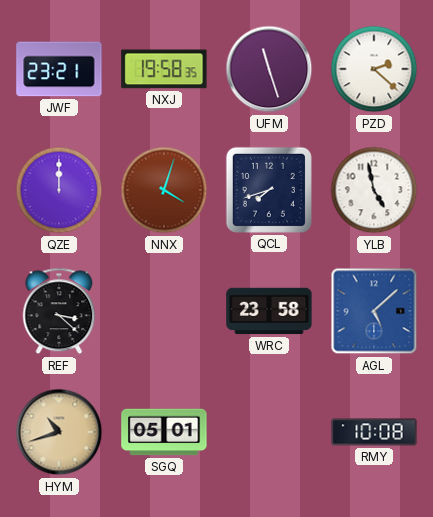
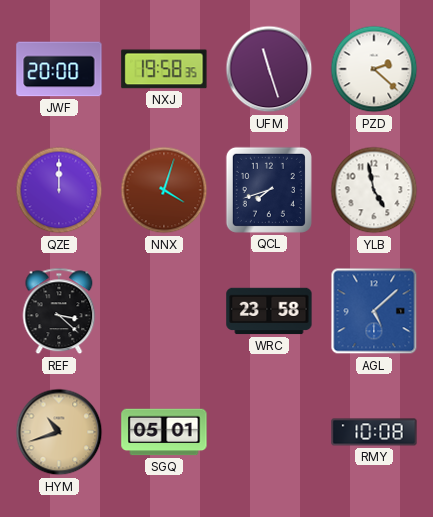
JWF: 23:21 -> 20:00
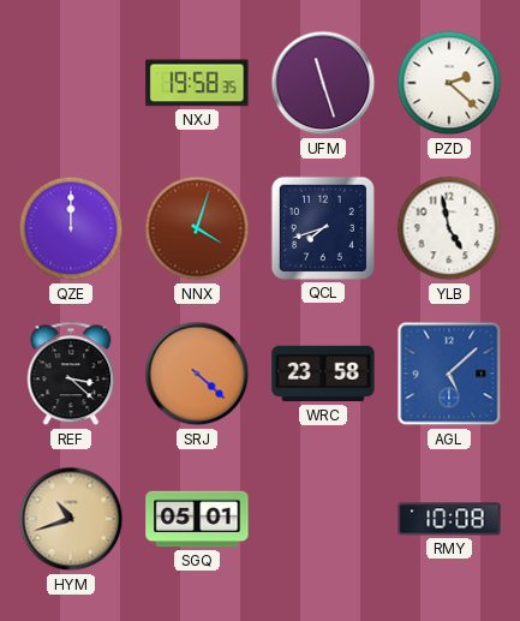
JWF: 20:00 -> none
SRJ: none -> 4:22
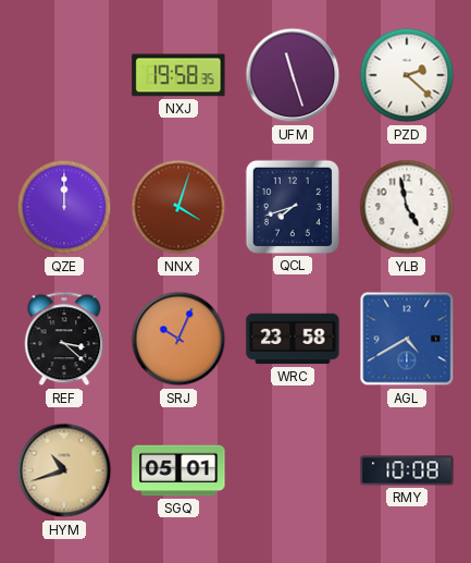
SRJ: 4:22 -> 10:04
AGL: 5:08 -> 4:40
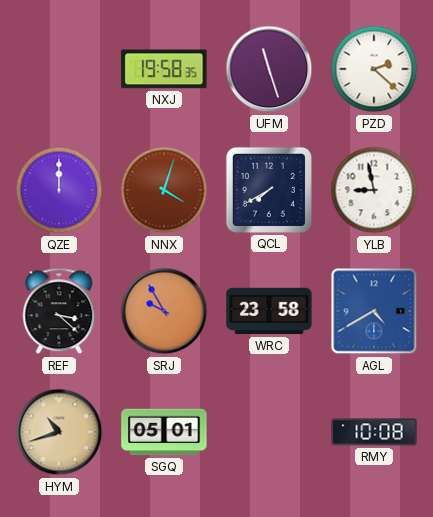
QCL: 7:42 -> 7:40
YLB: 4:58 -> 8:58
SRJ: 10:04 -> 9:55
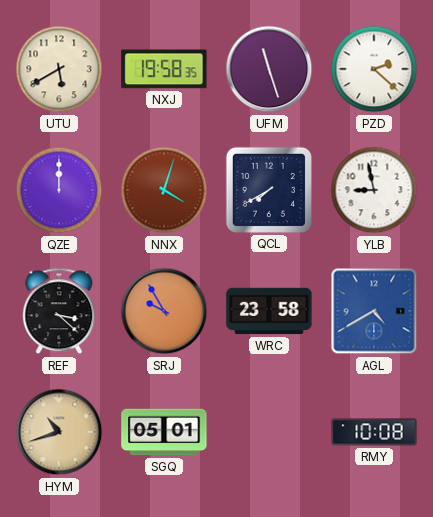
UTU: none -> 5:40
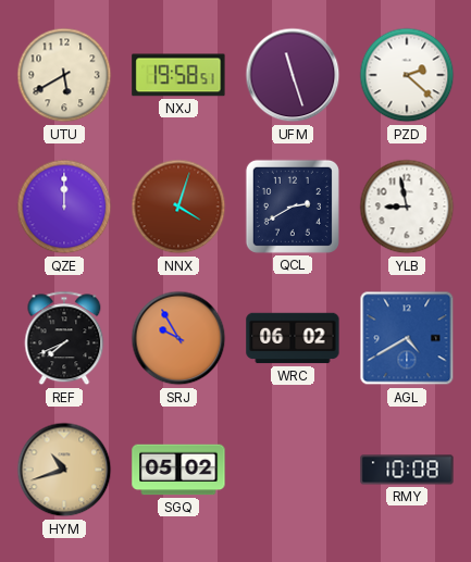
NXJ: 19:58:35 -> 19:58:51
QCL: 7:40 -> 2:40
REF: 3:22 -> 7:41
WRC: 23:58 -> 06:02
SGQ: 05:01 -> 05:02
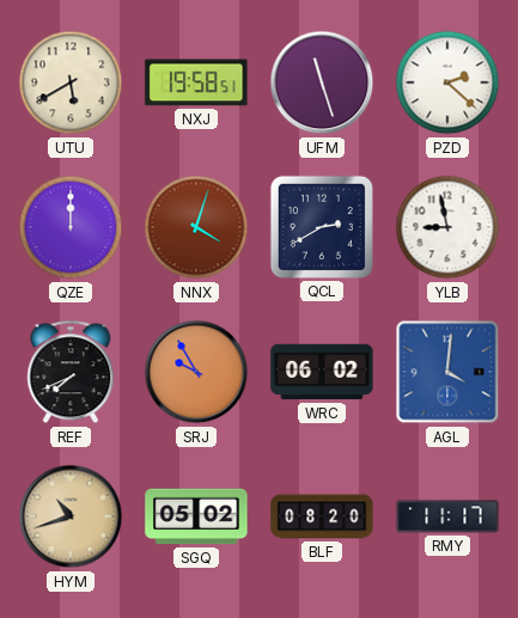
AGL: 4:40 -> 4:01
BLF: none -> 08:20
RMY: 10:08 -> 11:17
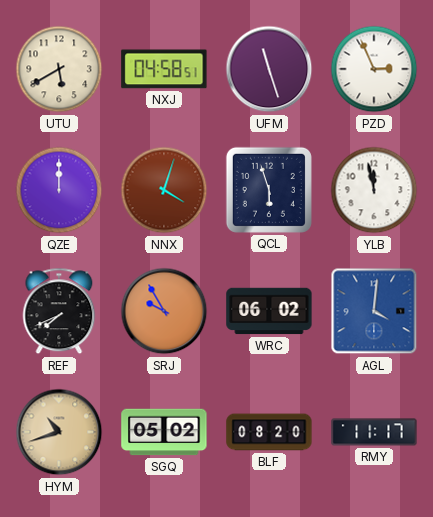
NXJ: 19:58 -> 04:58
PZD: 2:22 -> 2:56
QCL: 2:40 -> 5:57
YLB: 8:58 -> 11:58
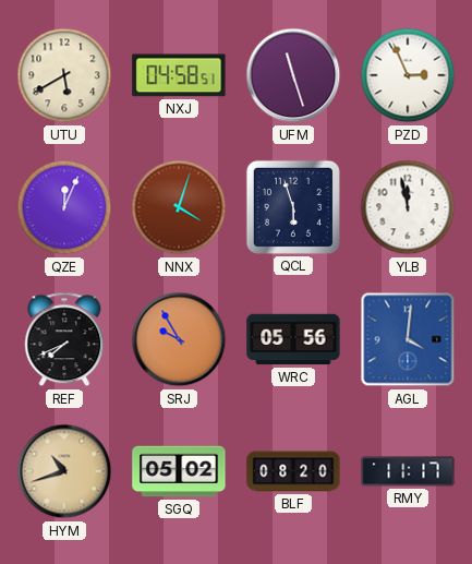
QZE: 12:00 -> 12:04
WRC: 06:02 -> 05:56
